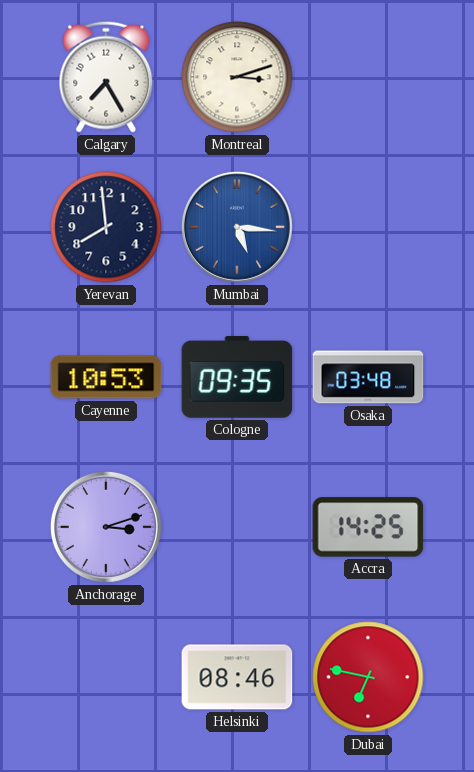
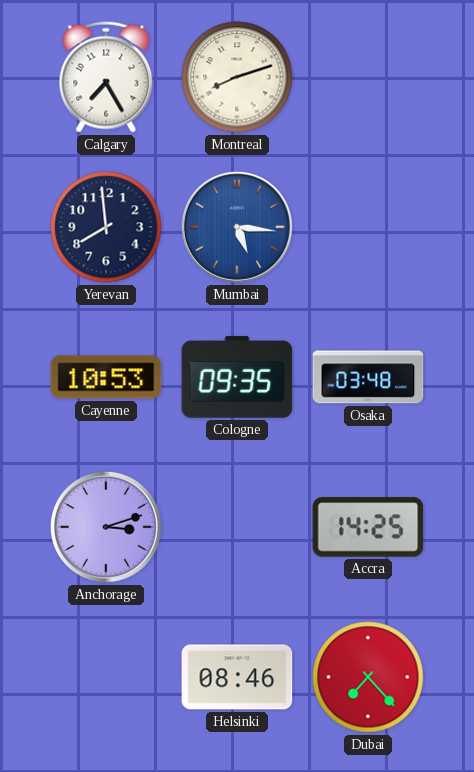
Montreal: 3:12 -> 8:12
Dubai: 6:47 -> 7:23
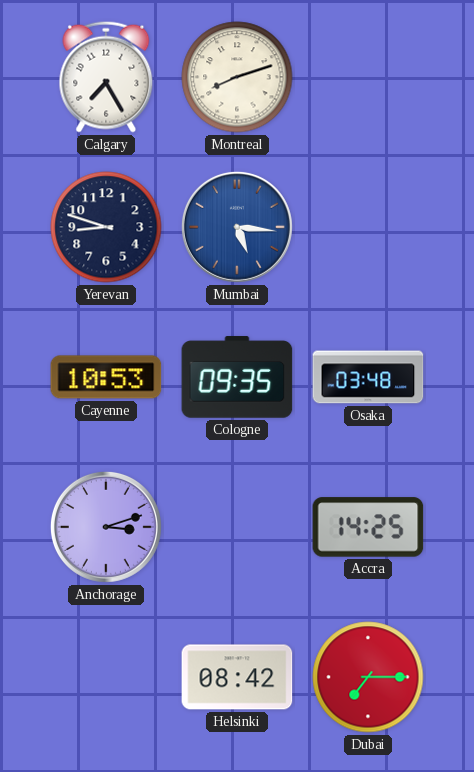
Yerevan: 7:59 -> 8:48
Helsinki: 08:46 -> 08:42
Dubai: 7:23 -> 7:15
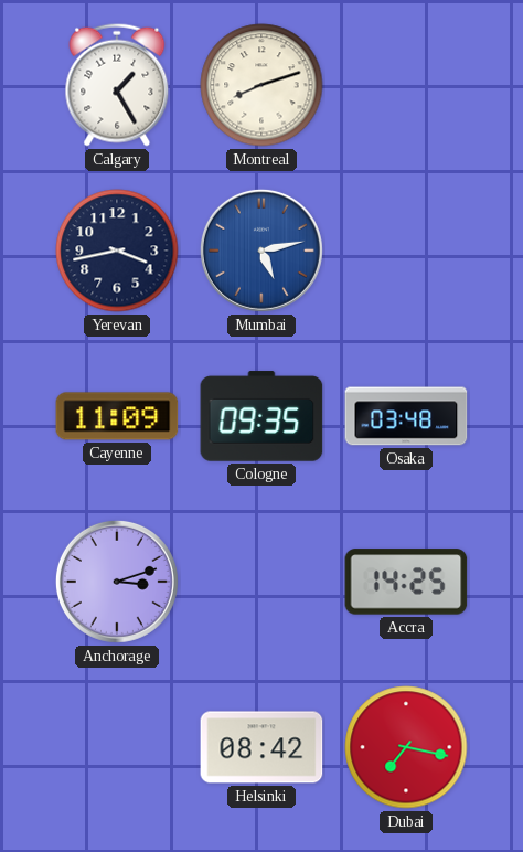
Calgary: 7:25 -> 1:25
Yerevan: 8:48 -> 3:43
Mumbai: 5:16 -> 5:13
Cayenne: 10:53 -> 11:09
Dubai: 7:15 -> 7:17
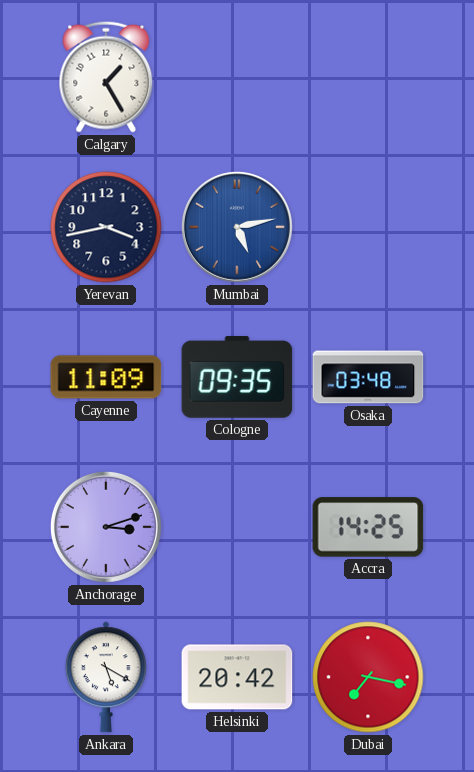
Montreal: 8:12 -> none
Ankara: none -> 5:20
Helsinki: 08:42 -> 20:42
